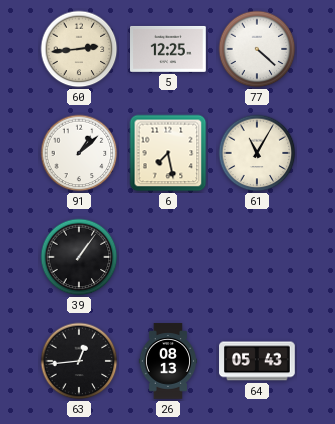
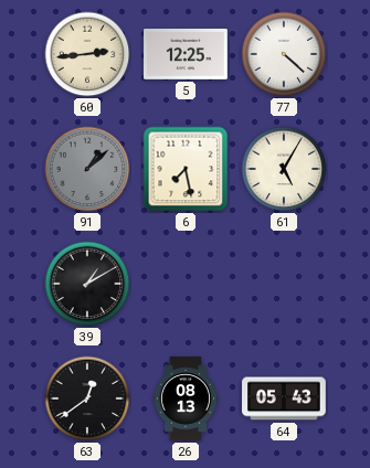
91 dial: white -> grey
61: 11:05 -> 5:05
39: 1:06 -> 1:10
63: 12:44 -> 12:39
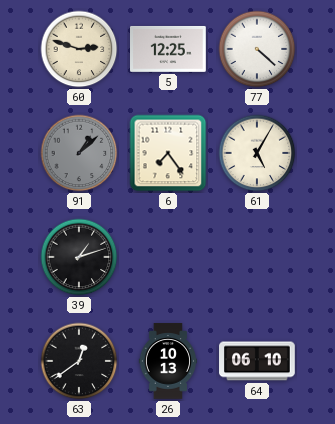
60: 2:44 -> 2:48
6: 7:28 -> 7:24
39: 1:10 -> 1:12
26: 08:13 -> 10:13
64: 05:43 -> 06:10
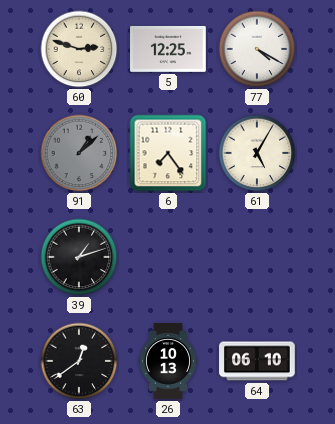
77: 4:22 -> 4:20
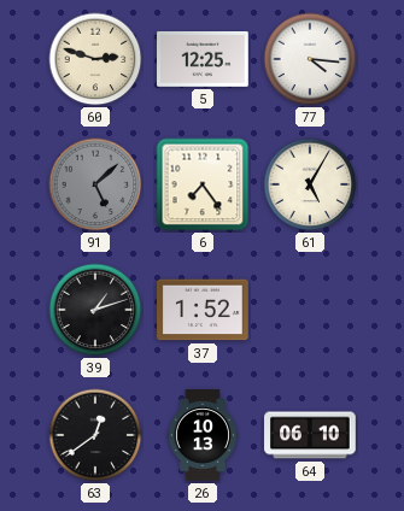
77: 4:20 -> 4:16
91: 1:08 -> 5:08
37: none -> 1:52
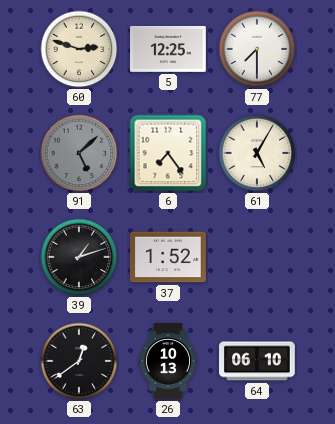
77: 4:16 -> 7:30
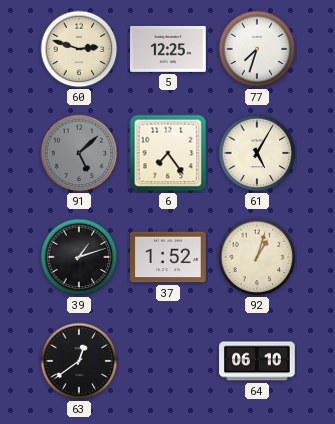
77: 7:30 -> 7:33
92: none -> 1:03
26: 10:13 -> none
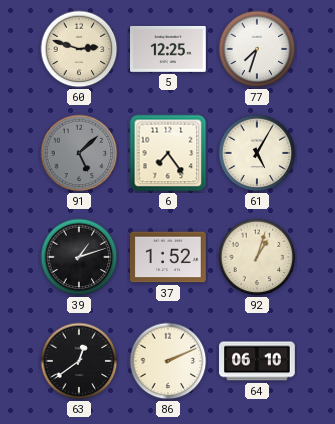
86: none -> 2:11
